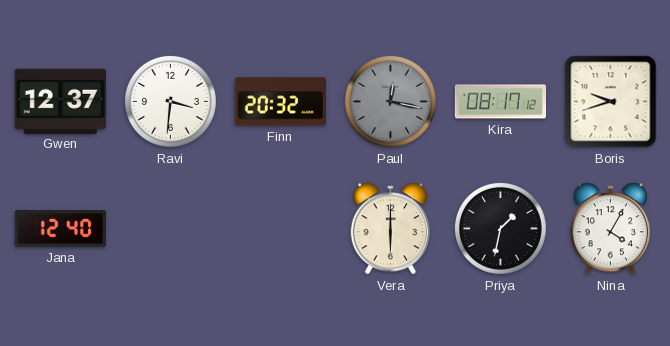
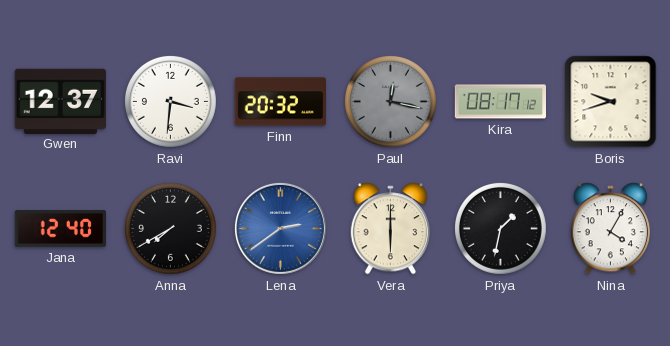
Anna: none -> 7:40
Lena: none -> 2:39
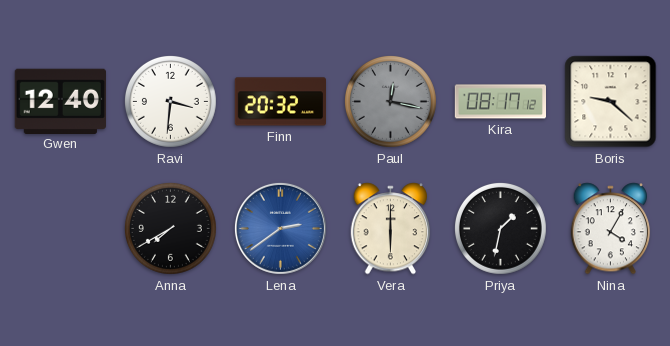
Gwen: 12:37 -> 12:40
Boris: 9:42 -> 9:22
Jana: 12:40 -> none
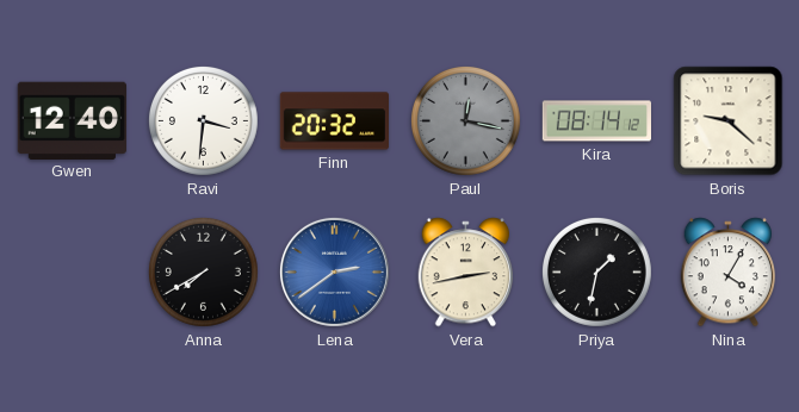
Kira: 08:17 -> 08:14
Vera: 6:00 -> 2:43
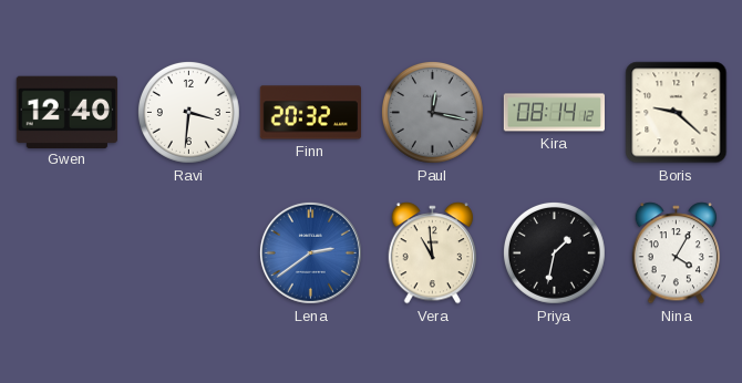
Anna: 7:40 -> none
Vera: 2:43 -> 10:59
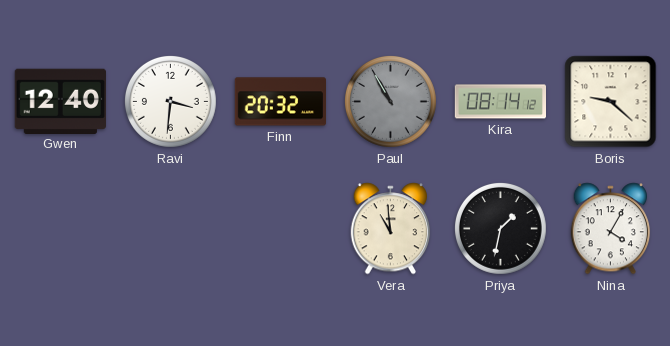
Paul: 12:17 -> 10:55
Lena: 2:39 -> none
